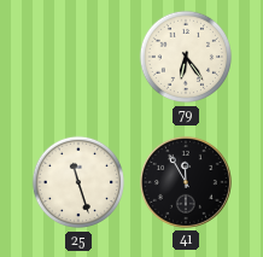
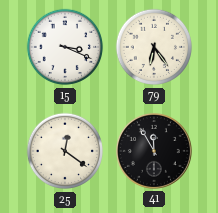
15: none -> 3:19
25: 11:27 -> 12:21
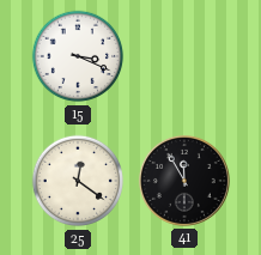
79: 6:24 -> none
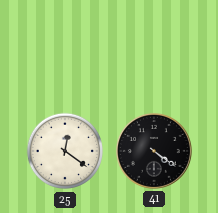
15: 3:19 -> none
41: 11:55 -> 4:21
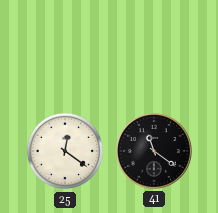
41: 4:21 -> 11:21
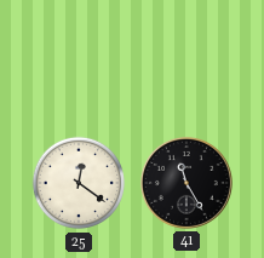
41: 11:21 -> 11:25
